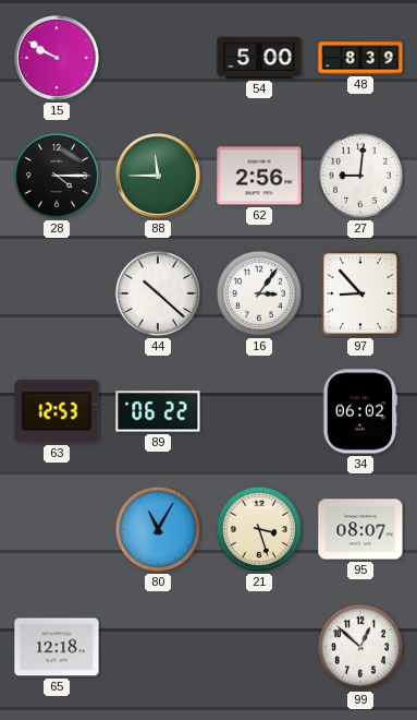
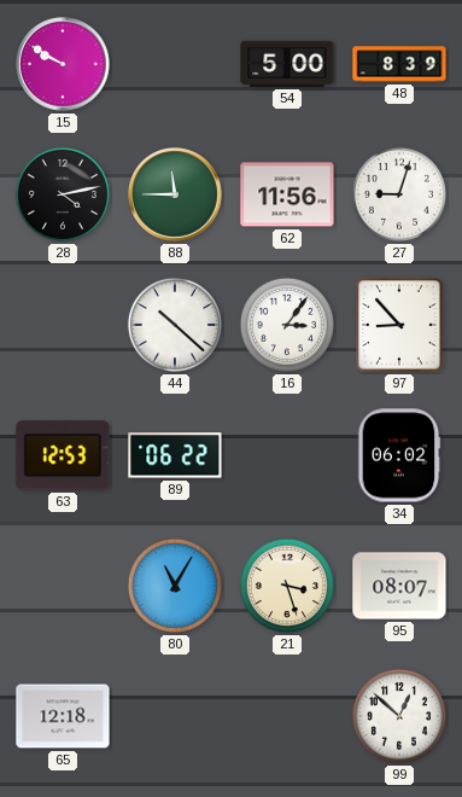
28: 4:15 -> 4:13
62: 2:56 -> 11:56
27: 9:01 -> 9:03
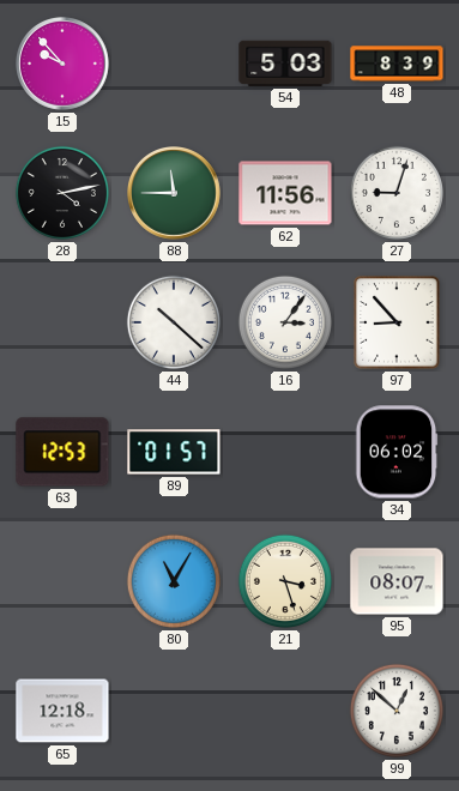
15: 9:50 -> 9:53
54: 5:00 -> 5:03
89: 06:22 -> 01:57
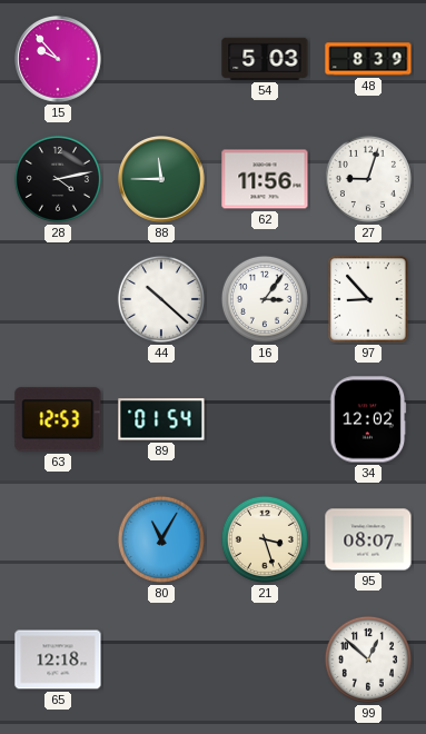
89: 01:57 -> 01:54
34: 06:02 -> 12:02
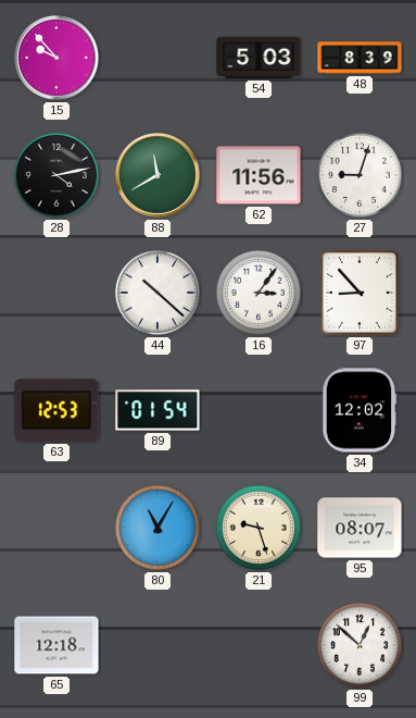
88: 11:45 -> 11:40
21: 3:27 -> 9:27
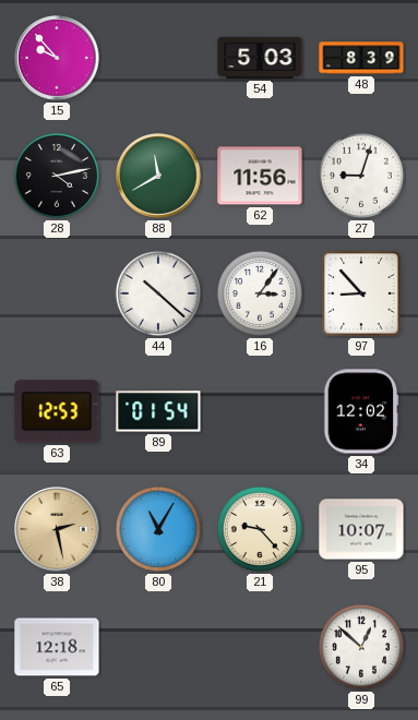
38: none -> 2:28
21: 9:27 -> 9:23
95: 08:07 -> 10:07
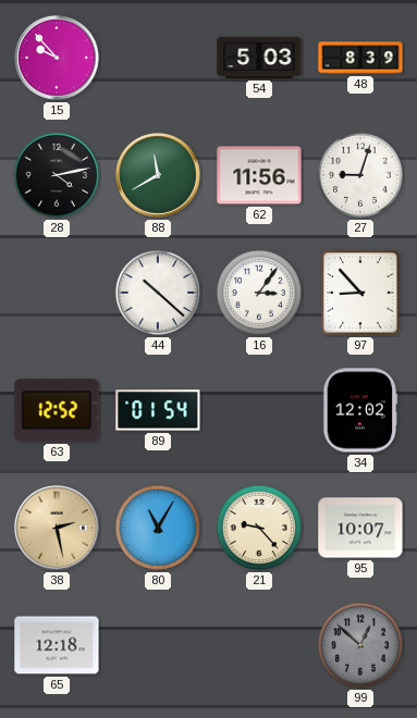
63: 12:53 -> 12:52
99 dial: white -> grey
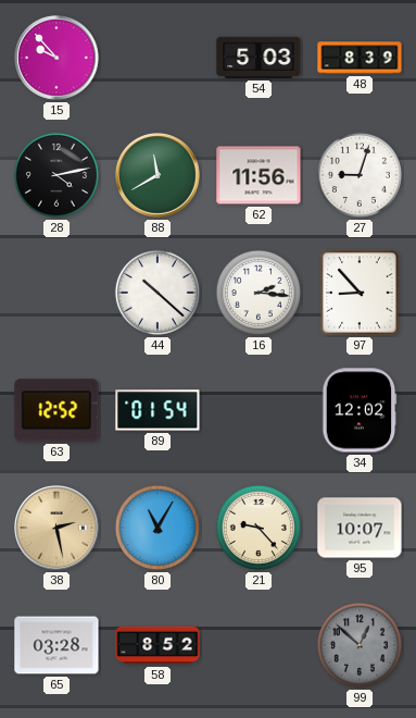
16: 3:06 -> 2:16
65: 12:18 -> 03:28
58: none -> 8:52
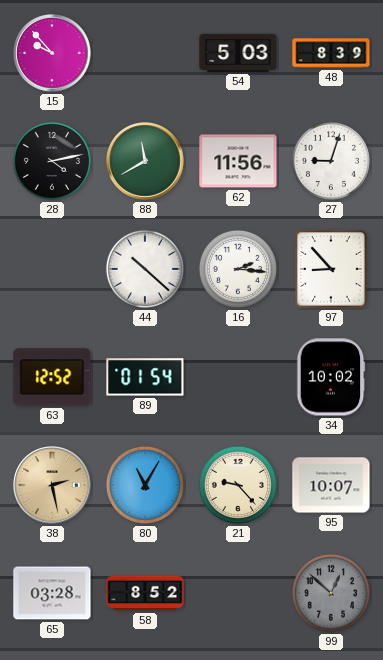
34: 12:02 -> 10:02
